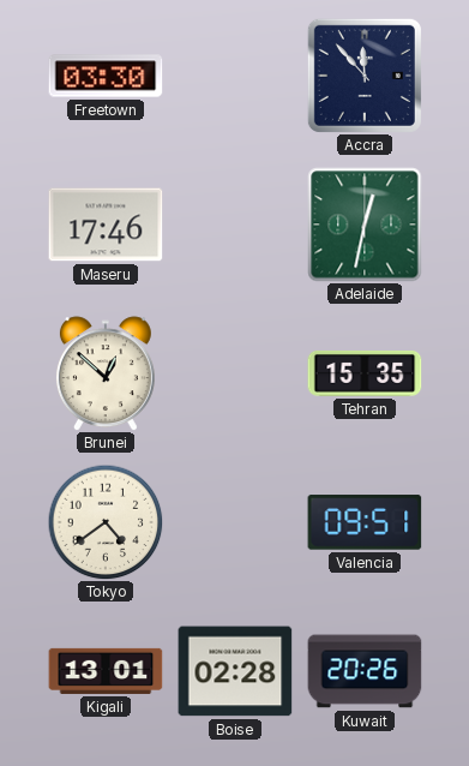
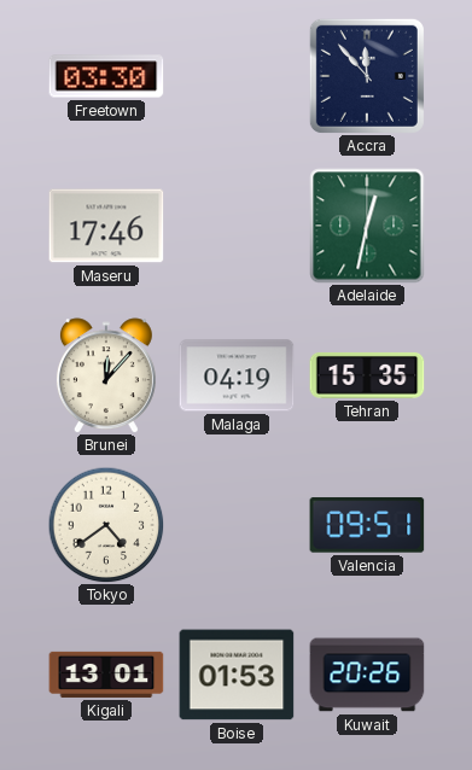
Brunei: 12:52 -> 12:07
Malaga: none -> 04:19
Boise: 02:28 -> 01:53
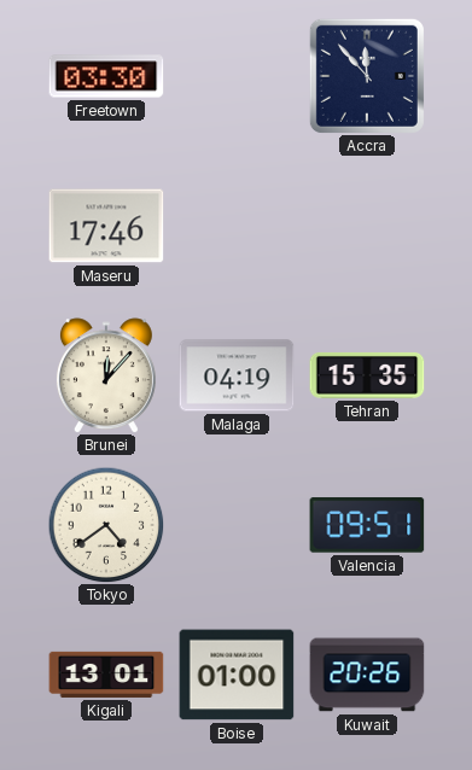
Adelaide: 12:32 -> none
Boise: 01:53 -> 01:00
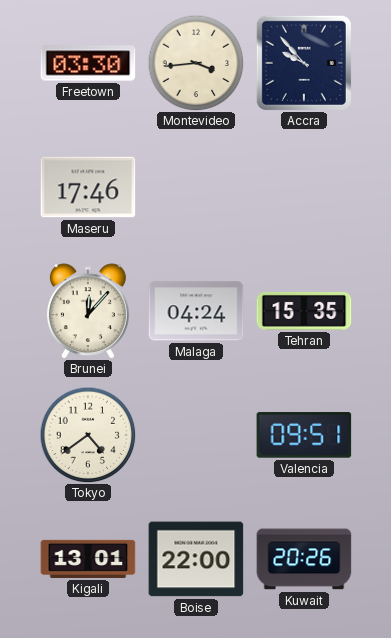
Montevideo: none -> 3:44
Accra: 11:53 -> 9:53
Malaga: 04:19 -> 04:24
Boise: 01:00 -> 22:00
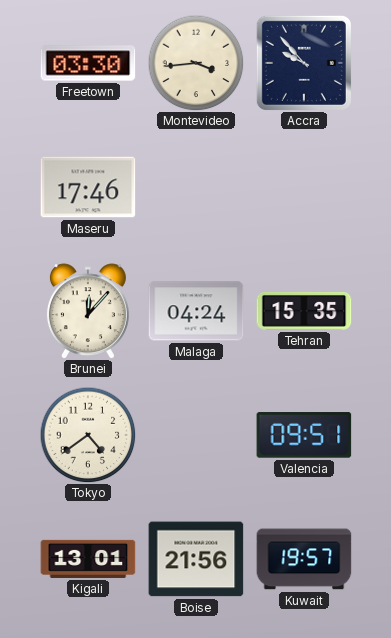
Boise: 22:00 -> 21:56
Kuwait: 20:26 -> 19:57
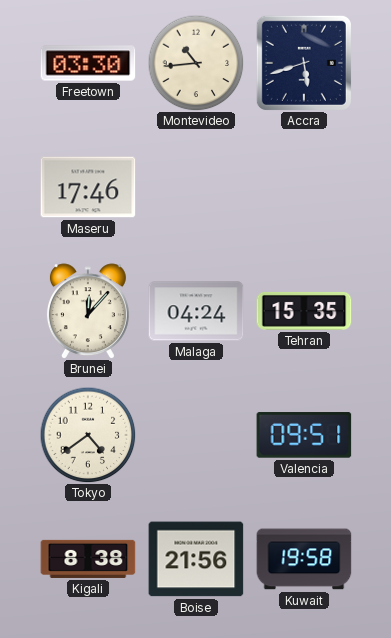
Montevideo: 3:44 -> 10:44
Accra: 9:53 -> 5:42
Kigali: 13:01 -> 8:38
Kuwait: 19:57 -> 19:58
